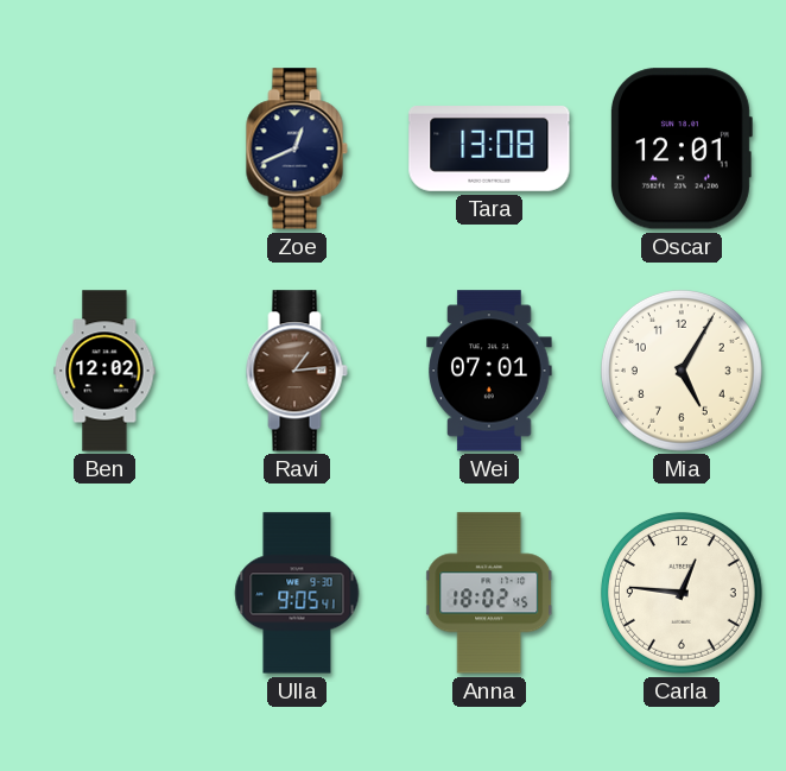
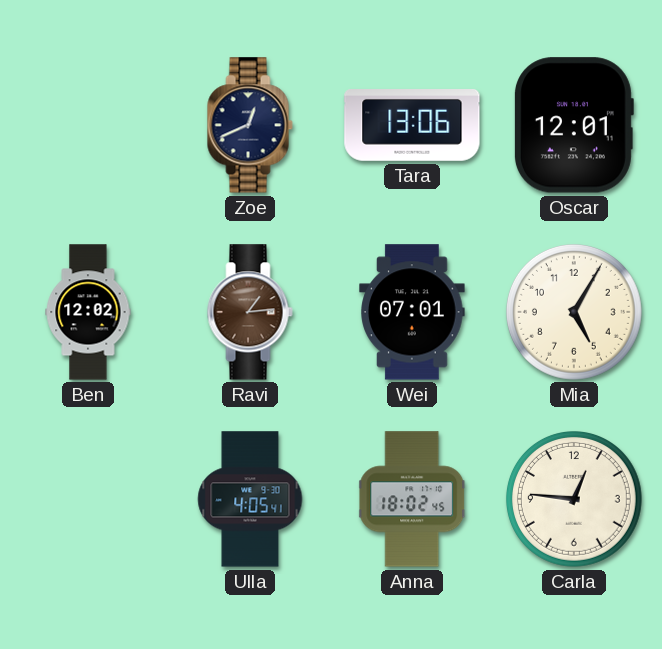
Tara: 13:08 -> 13:06
Ulla: 9:05 -> 4:05
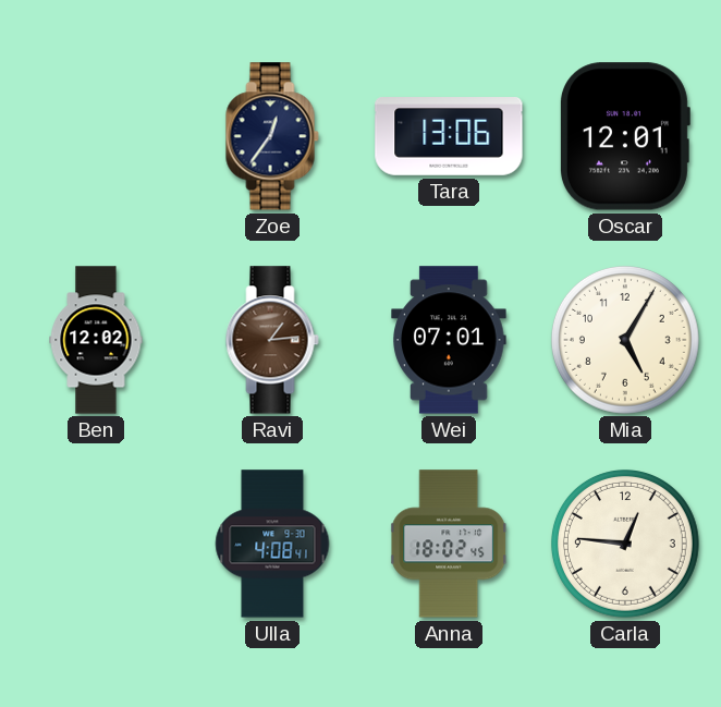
Zoe: 12:41 -> 12:36
Ulla: 4:05 -> 4:08
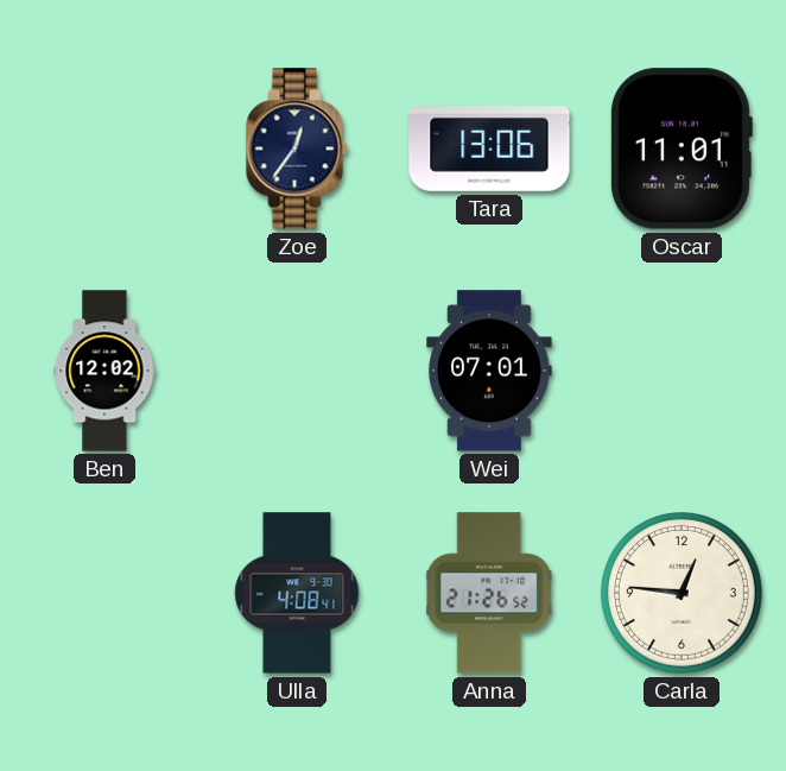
Oscar: 12:01 -> 11:01
Ravi: 1:14 -> none
Mia: 5:05 -> none
Anna: 18:02 -> 21:26
